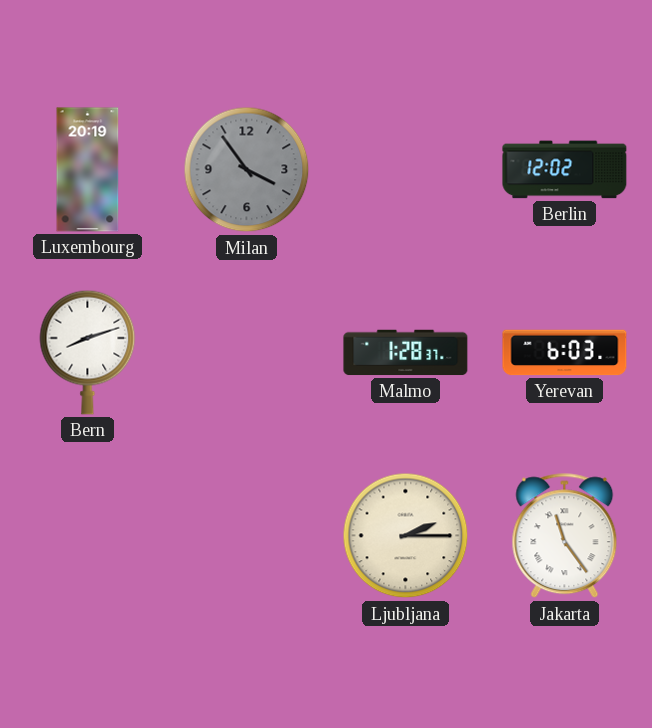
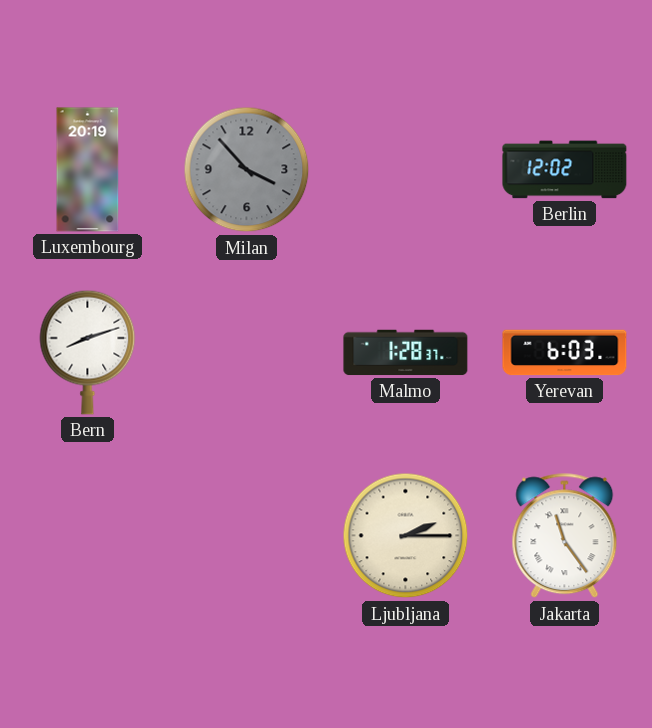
Milan: 3:54 -> 3:53
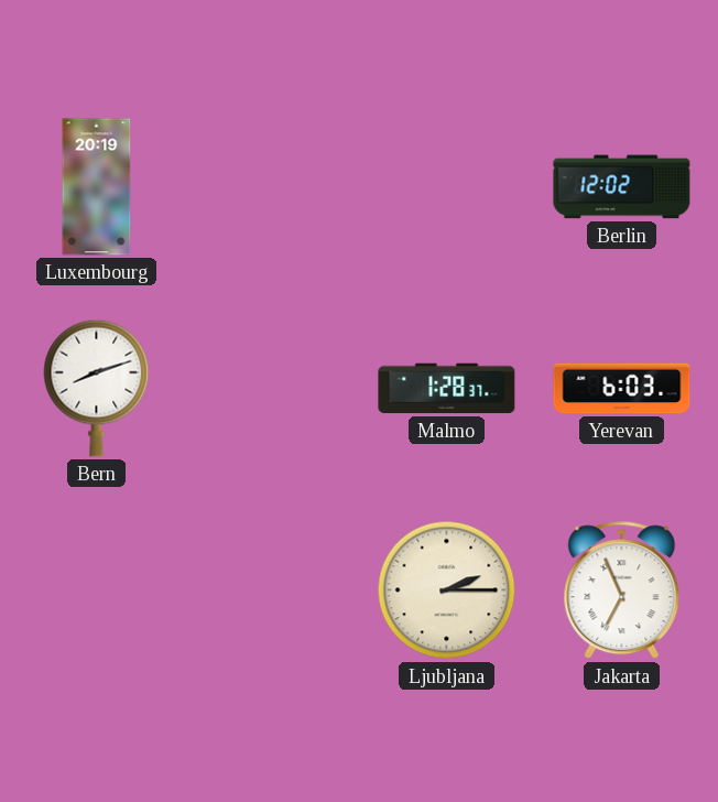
Milan: 3:53 -> none
Jakarta: 11:24 -> 6:56
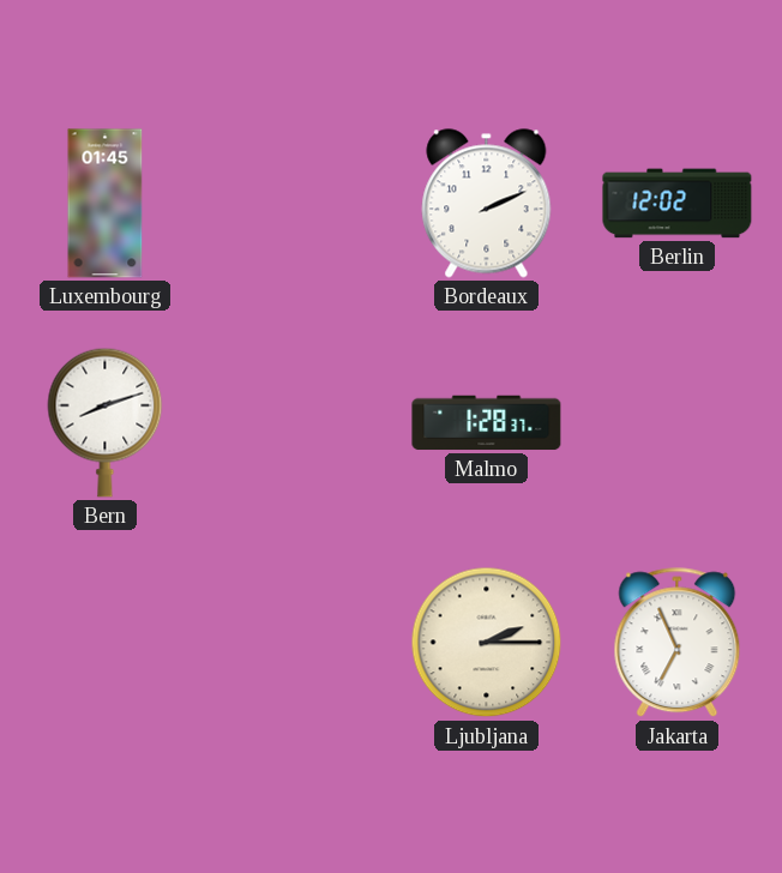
Luxembourg: 20:19 -> 01:45
Bordeaux: none -> 2:11
Yerevan: 6:03 -> none
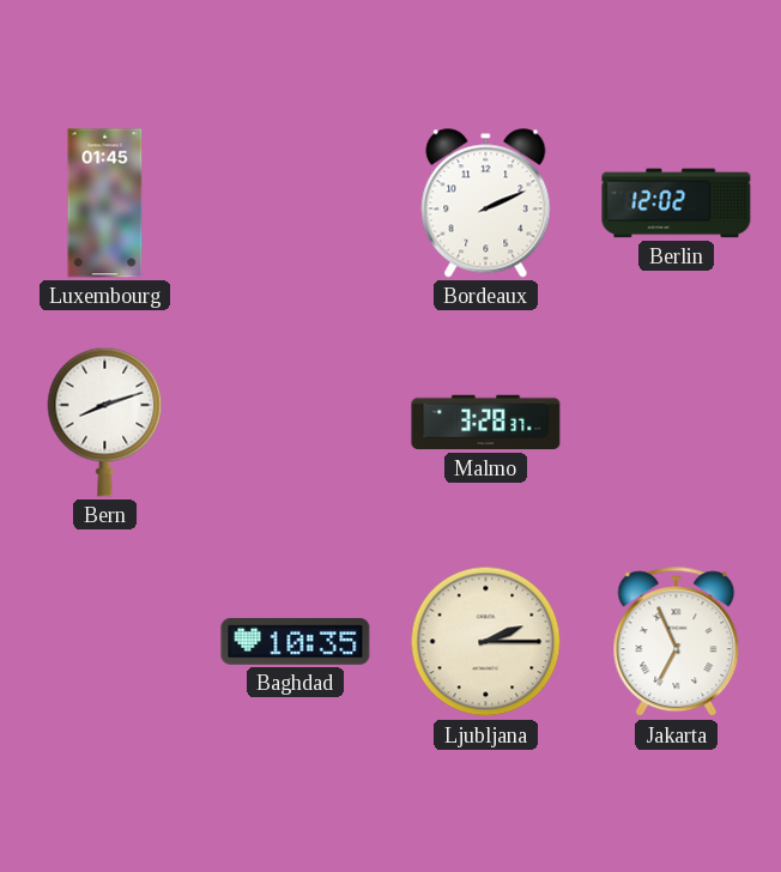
Malmo: 1:28 -> 3:28
Baghdad: none -> 10:35
